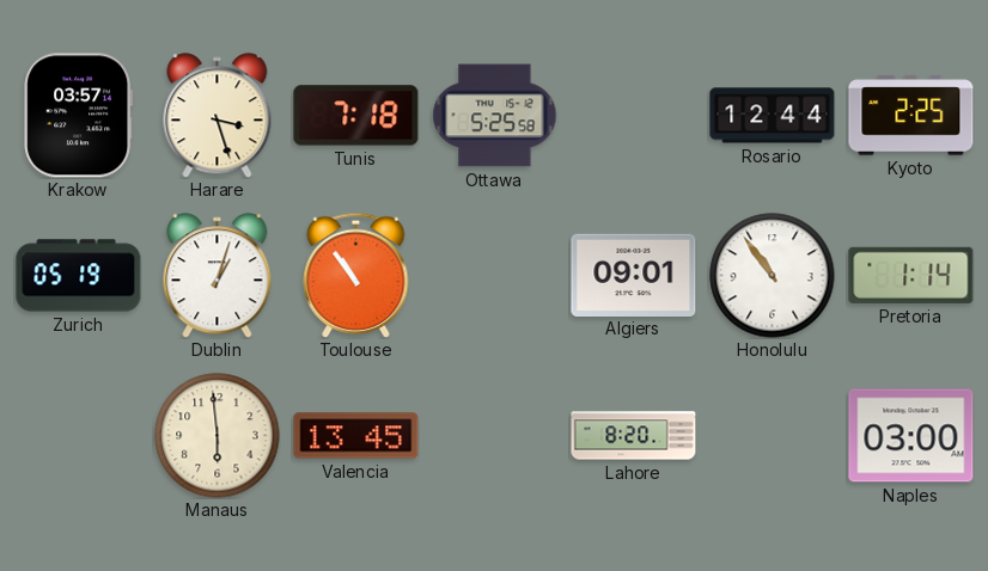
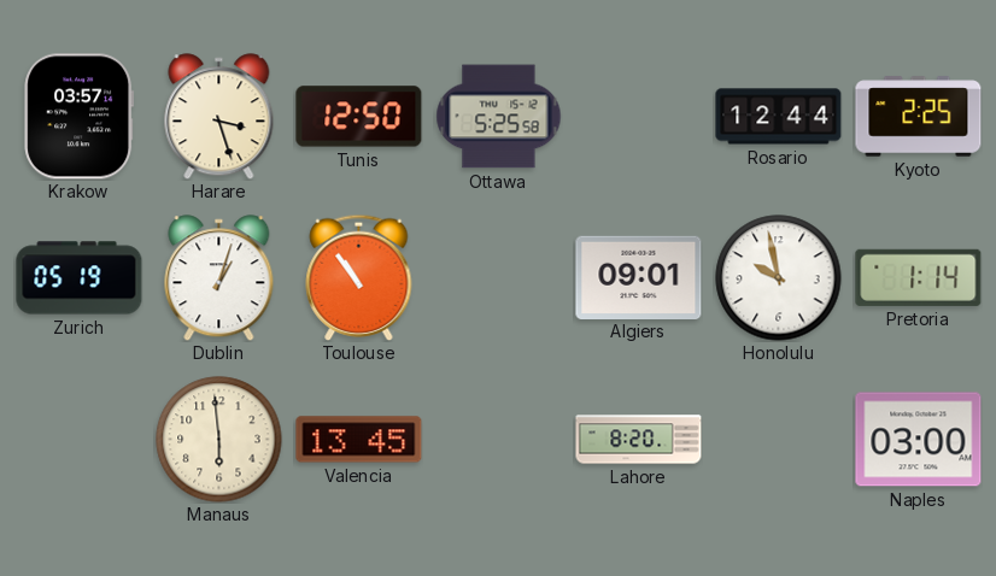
Tunis: 7:18 -> 12:50
Honolulu: 10:54 -> 9:58
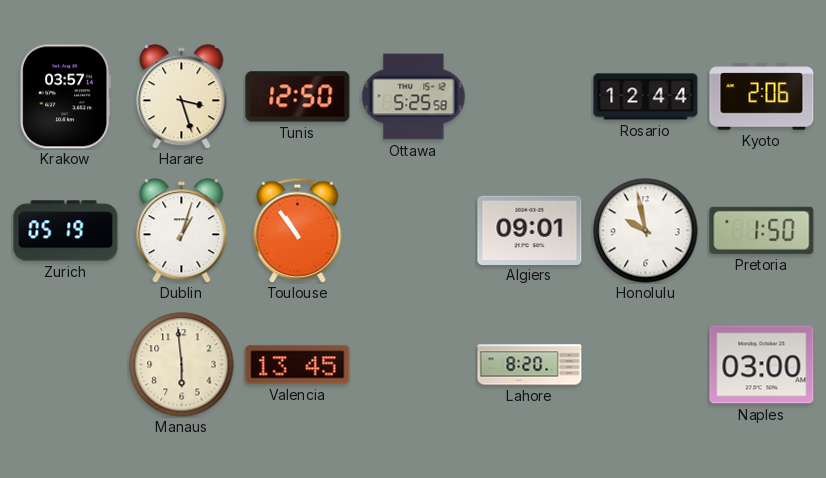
Kyoto: 2:25 -> 2:06
Pretoria: 1:14 -> 1:50
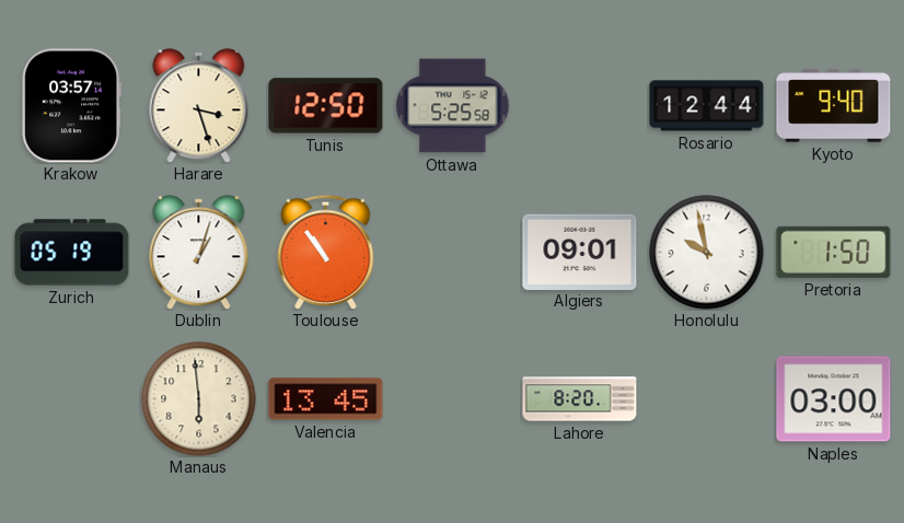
Kyoto: 2:06 -> 9:40
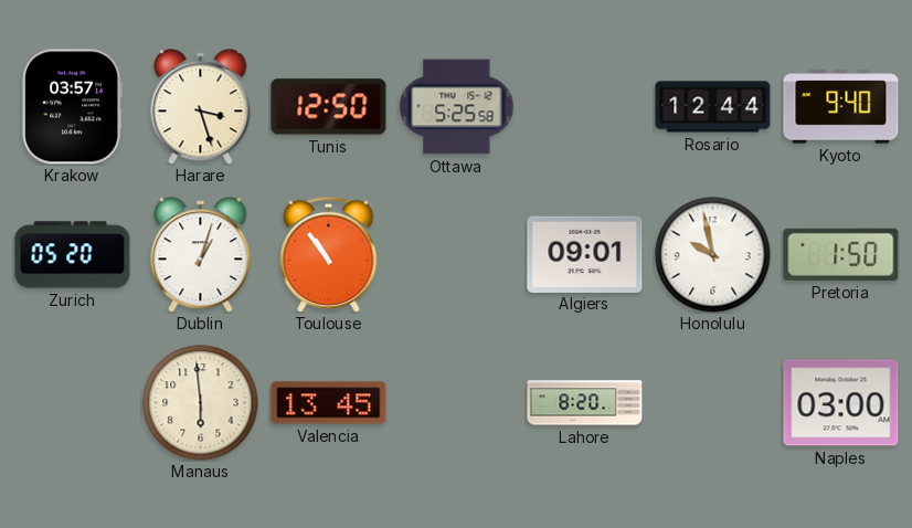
Zurich: 05:19 -> 05:20
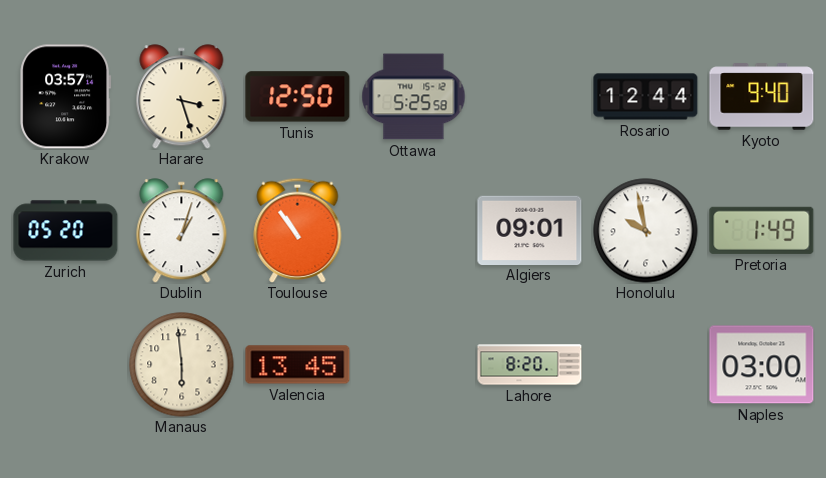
Pretoria: 1:50 -> 1:49
